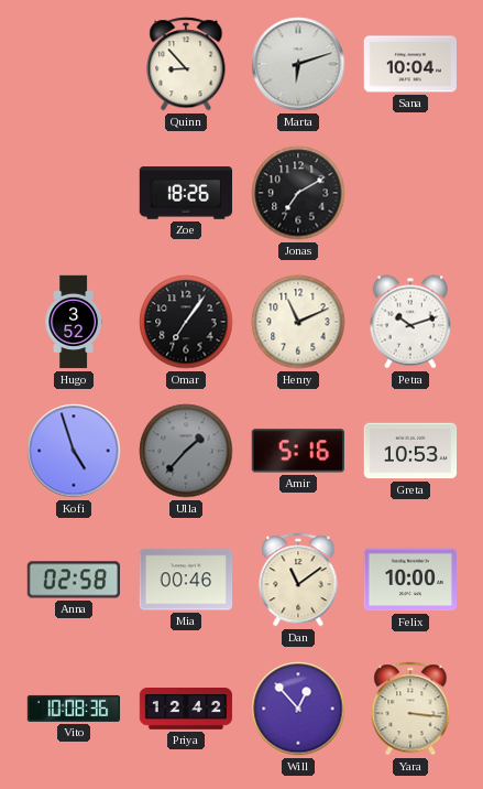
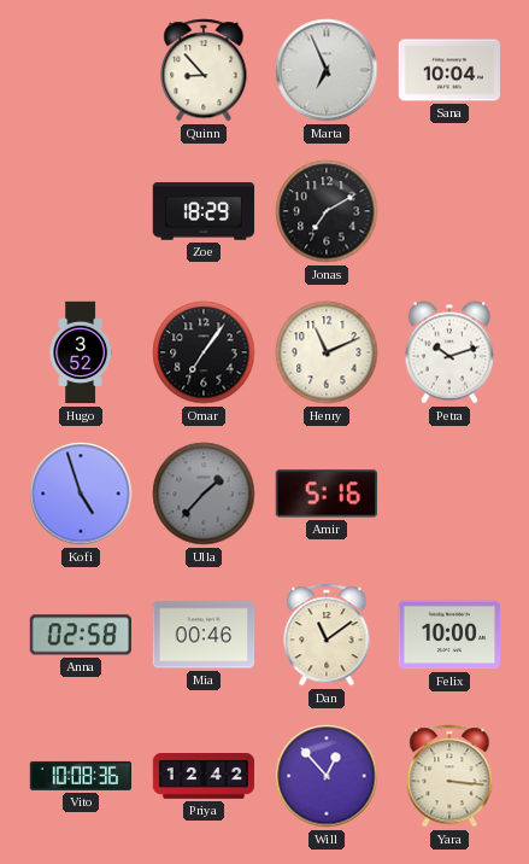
Marta: 6:12 -> 6:56
Zoe: 18:26 -> 18:29
Greta: 10:53 -> none
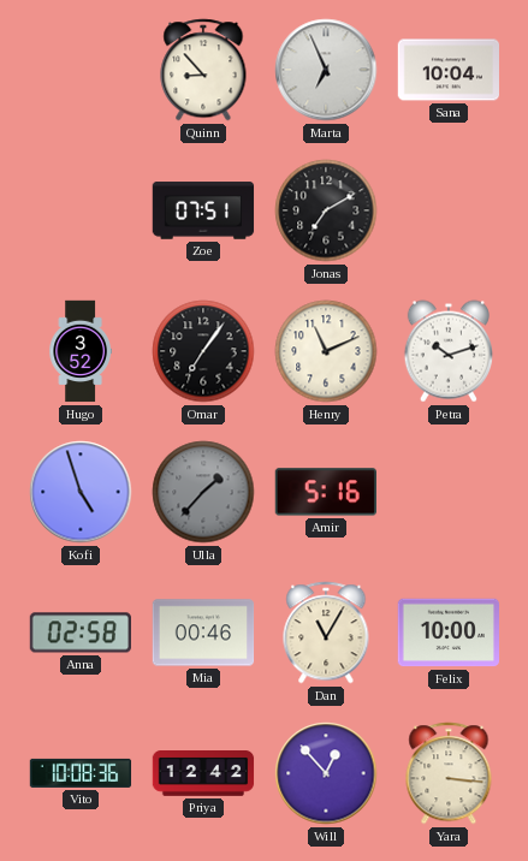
Zoe: 18:29 -> 07:51
Dan: 11:09 -> 11:05
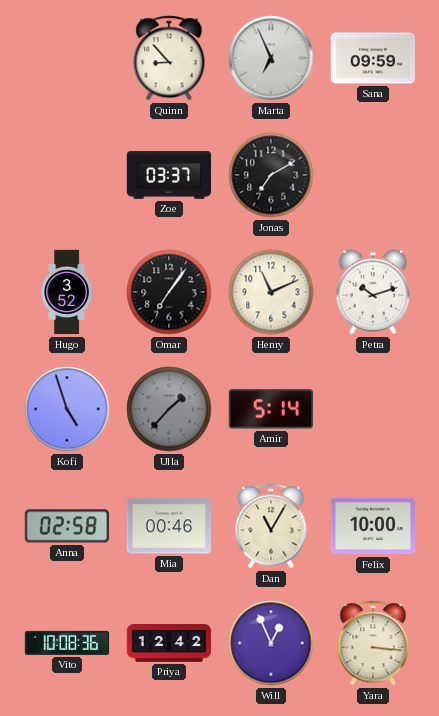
Sana: 10:04 -> 09:59
Zoe: 07:51 -> 03:37
Amir: 5:16 -> 5:14
Will: 12:53 -> 12:56
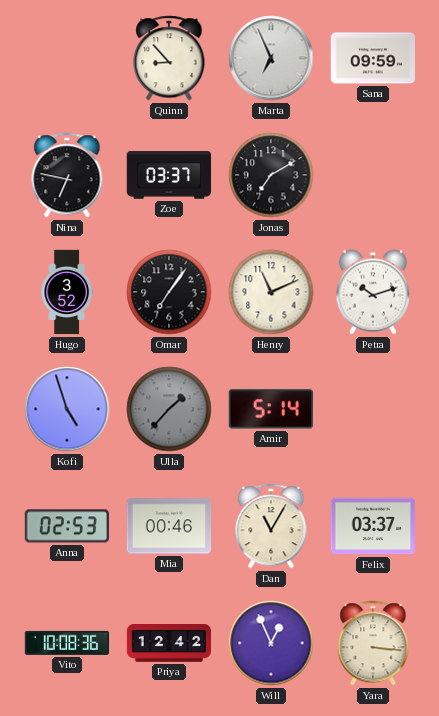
Nina: none -> 6:47
Anna: 02:58 -> 02:53
Felix: 10:00 -> 03:37
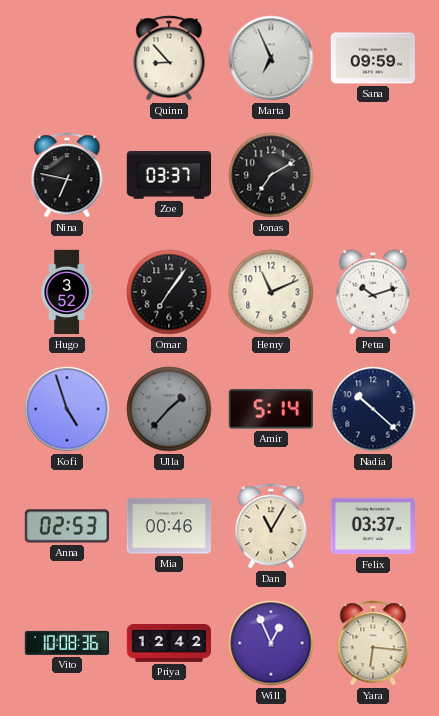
Nadia: none -> 10:22
Yara: 3:16 -> 6:16
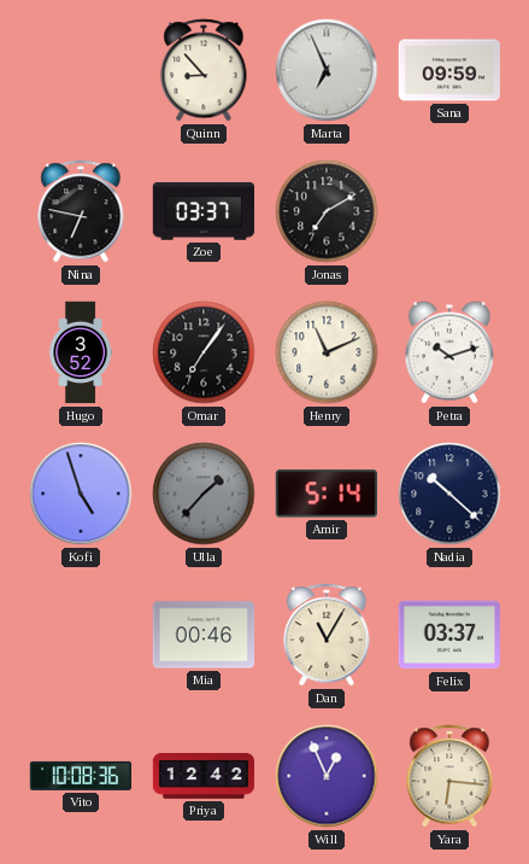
Anna: 02:53 -> none
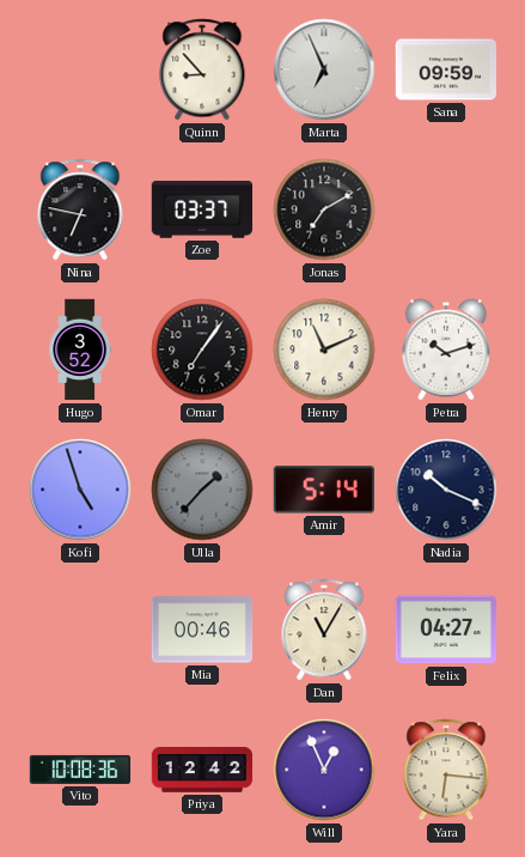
Nadia: 10:22 -> 10:19
Felix: 03:37 -> 04:27
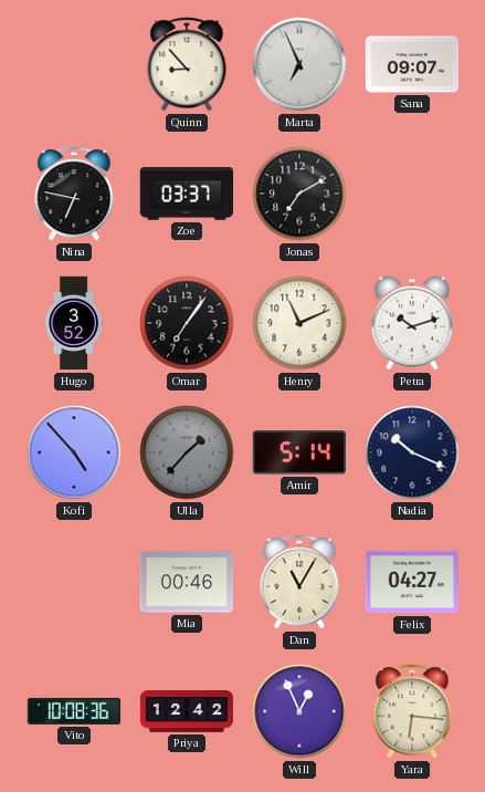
Sana: 09:59 -> 09:07
Kofi: 4:57 -> 4:53
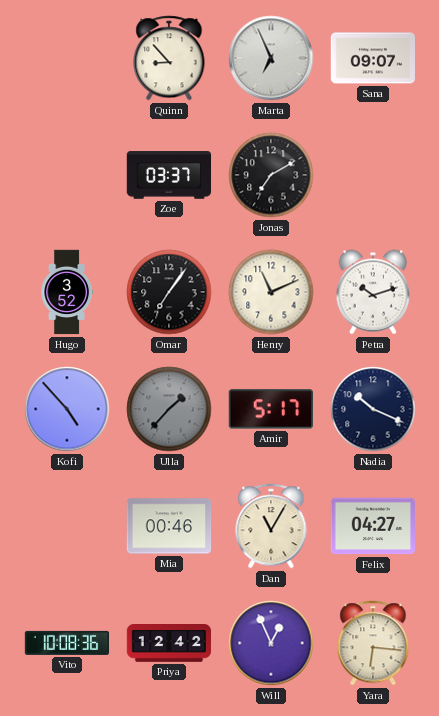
Nina: 6:47 -> none
Amir: 5:14 -> 5:17
